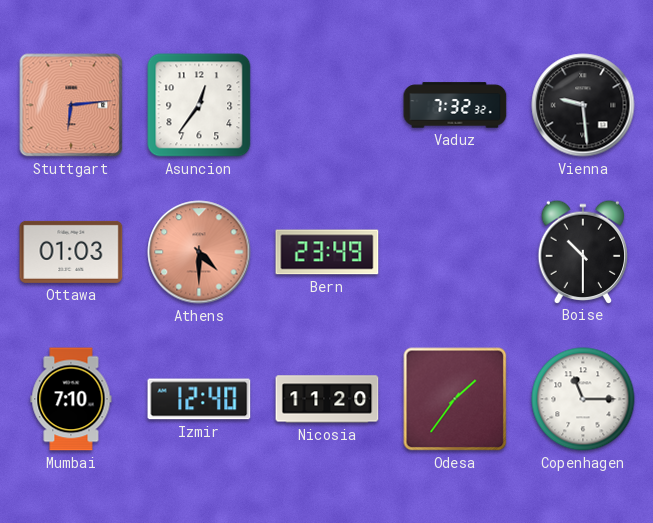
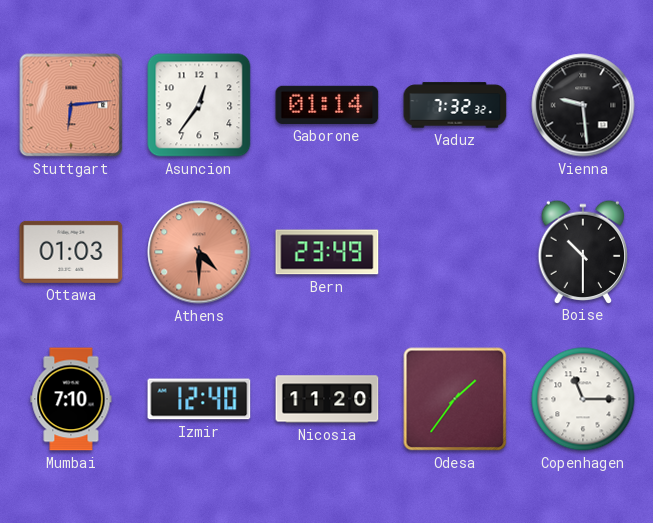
Gaborone: none -> 01:14
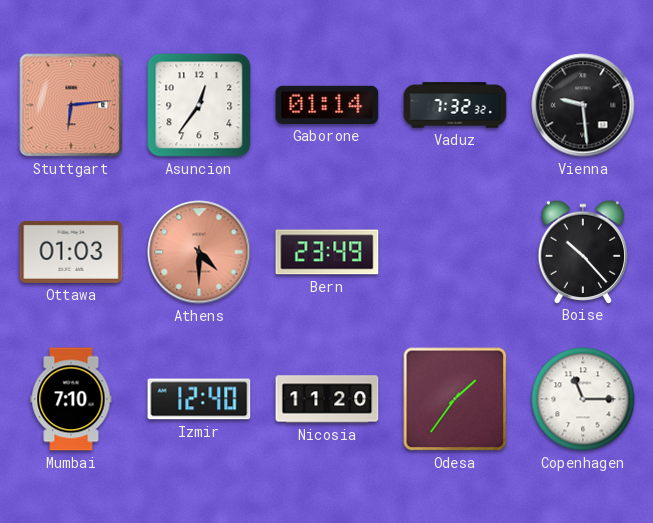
Boise: 10:30 -> 10:23
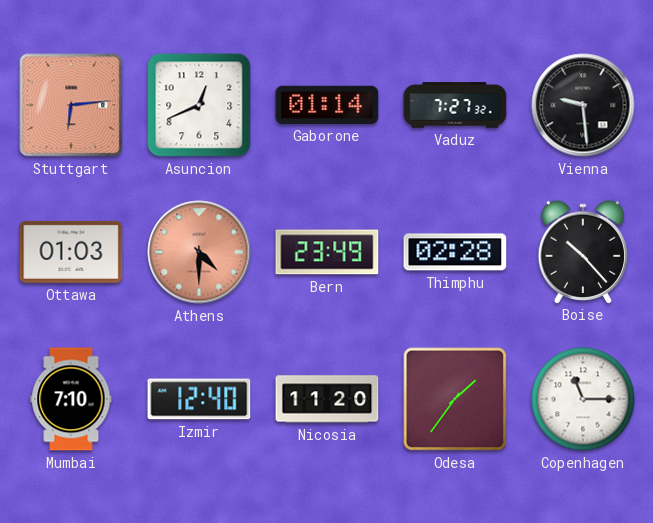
Asuncion: 12:36 -> 12:41
Vaduz: 7:32 -> 7:27
Thimphu: none -> 02:28
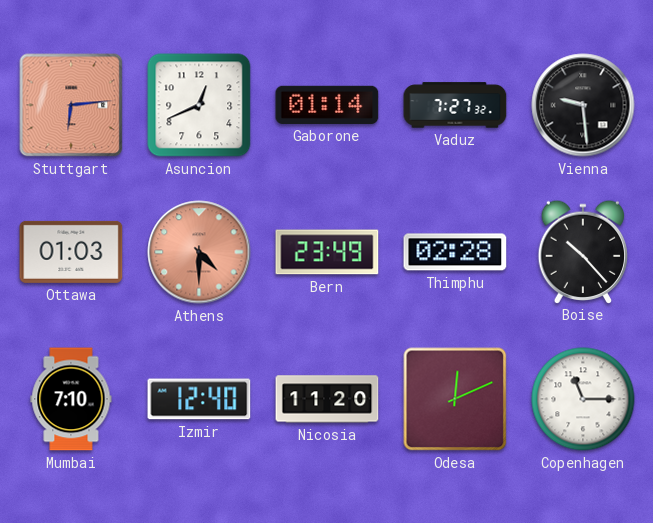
Odesa: 1:36 -> 12:11
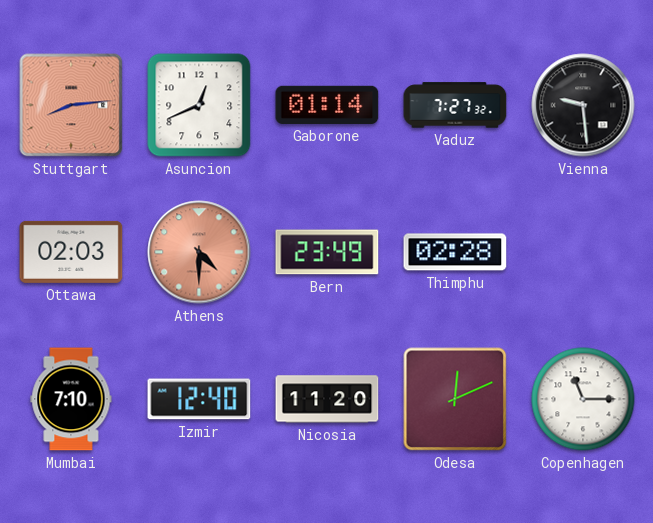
Stuttgart: 6:14 -> 8:14
Ottawa: 01:03 -> 02:03
Boise: 10:23 -> none
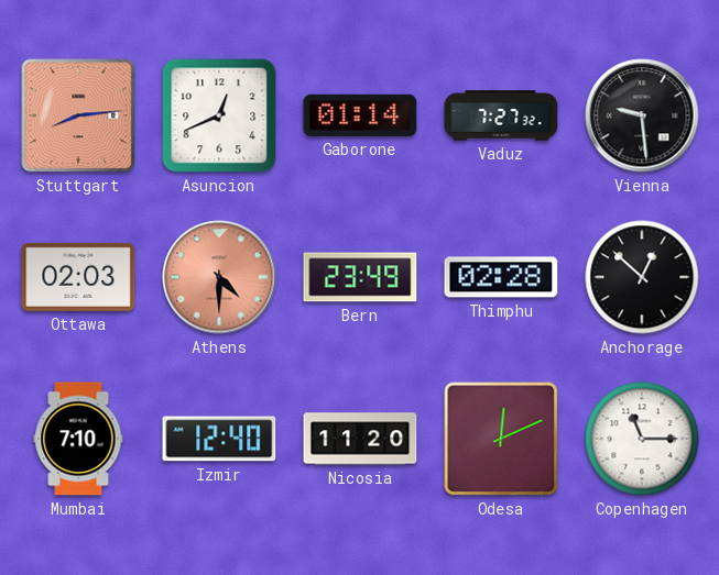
Anchorage: none -> 12:52
